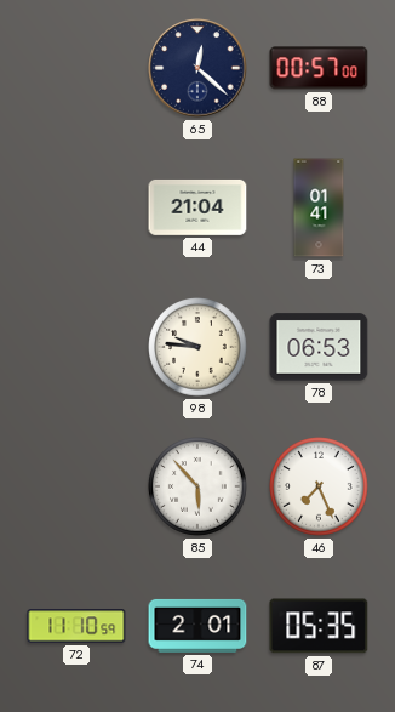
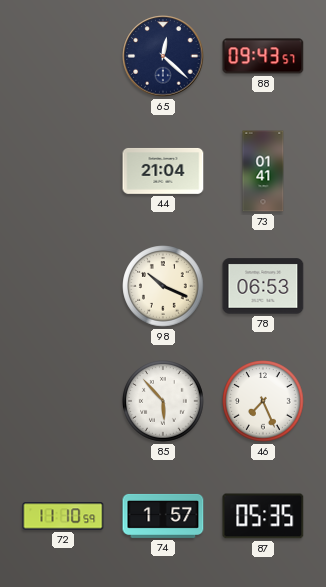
88: 00:57 -> 09:43
98: 9:46 -> 10:19
74: 2:01 -> 1:57
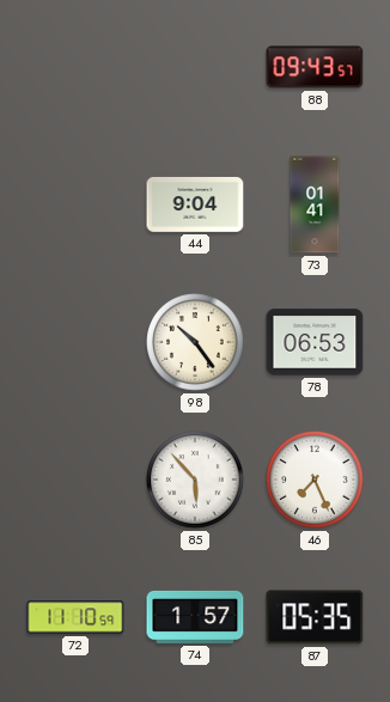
65: 12:22 -> none
44: 21:04 -> 9:04
98: 10:19 -> 10:24
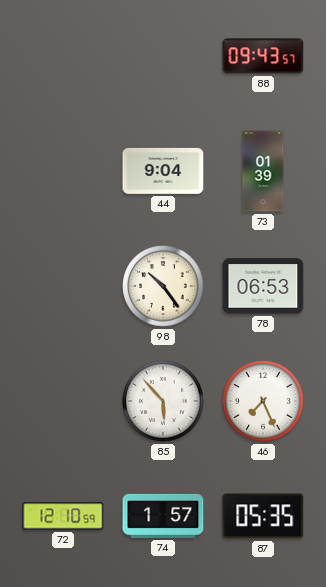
73: 01:41 -> 01:39
72: 11:10 -> 12:10
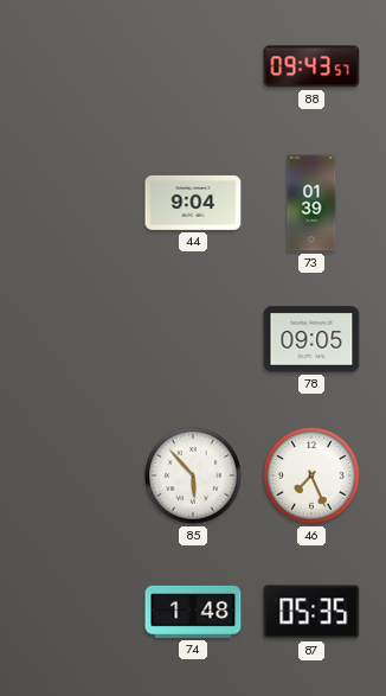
98: 10:24 -> none
78: 06:53 -> 09:05
72: 12:10 -> none
74: 1:57 -> 1:48
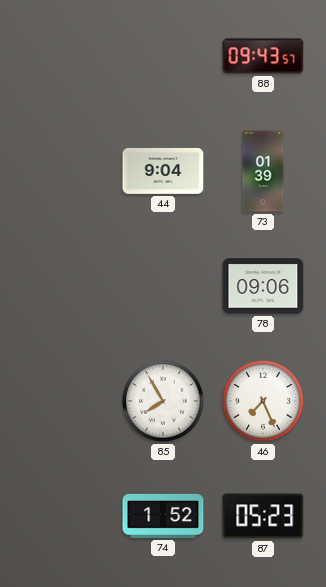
78: 09:05 -> 09:06
85: 5:53 -> 7:55
74: 1:48 -> 1:52
87: 05:35 -> 05:23
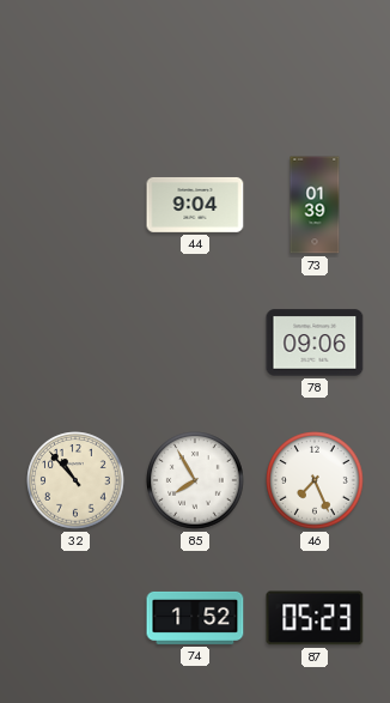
88: 09:43 -> none
32: none -> 10:53
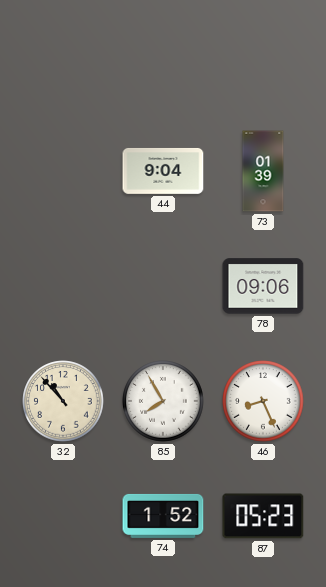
46: 7:26 -> 8:26
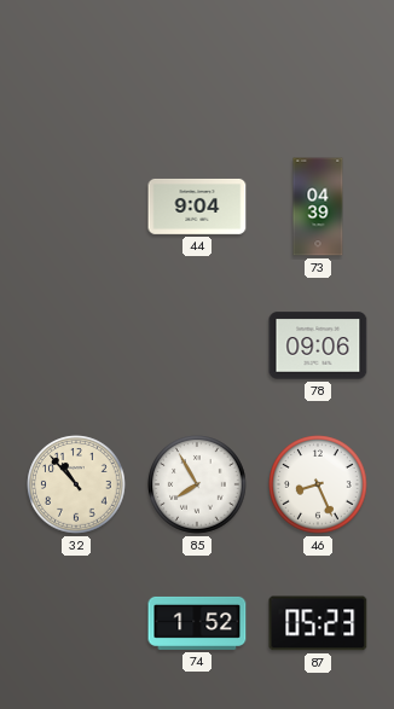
73: 01:39 -> 04:39
